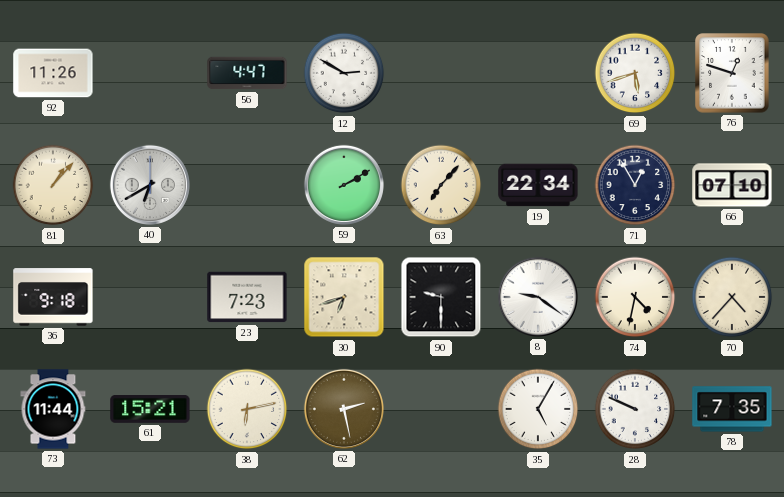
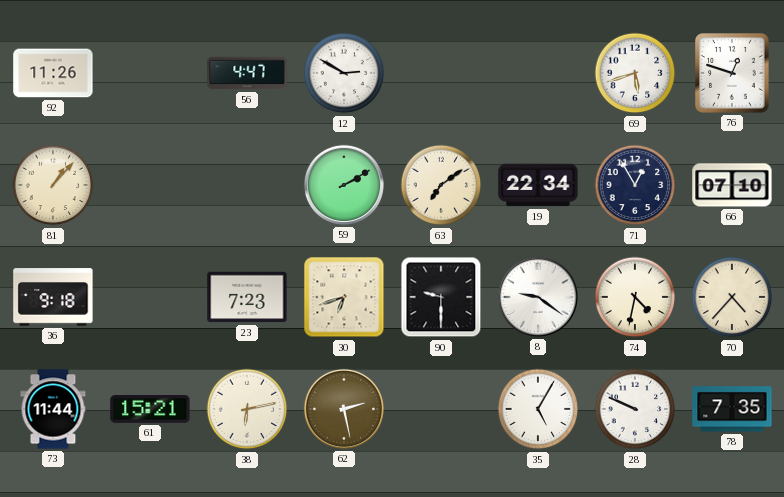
40: 6:40 -> none
63: 7:07 -> 7:09
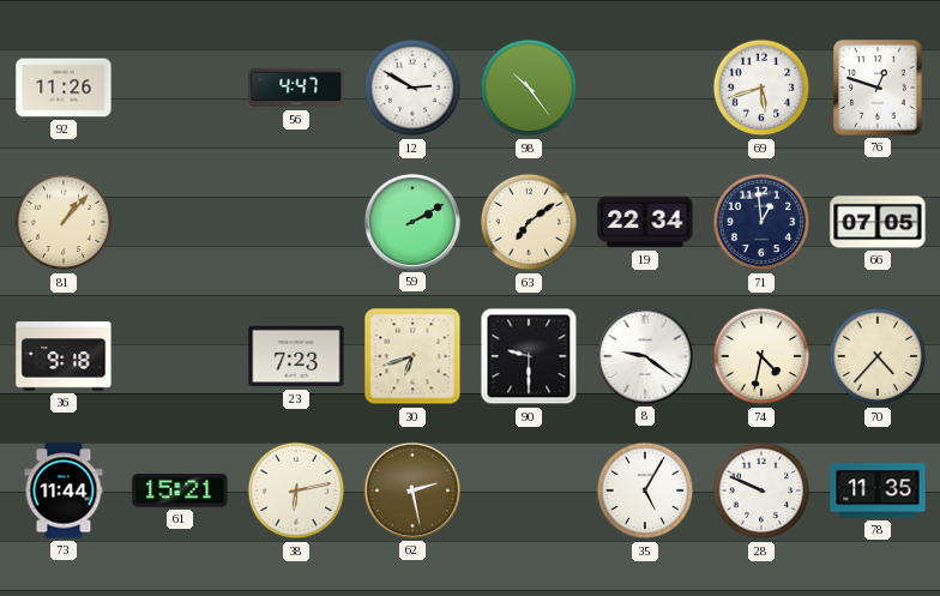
98: none -> 10:24
71: 12:55 -> 12:59
66: 07:10 -> 07:05
78: 7:35 -> 11:35
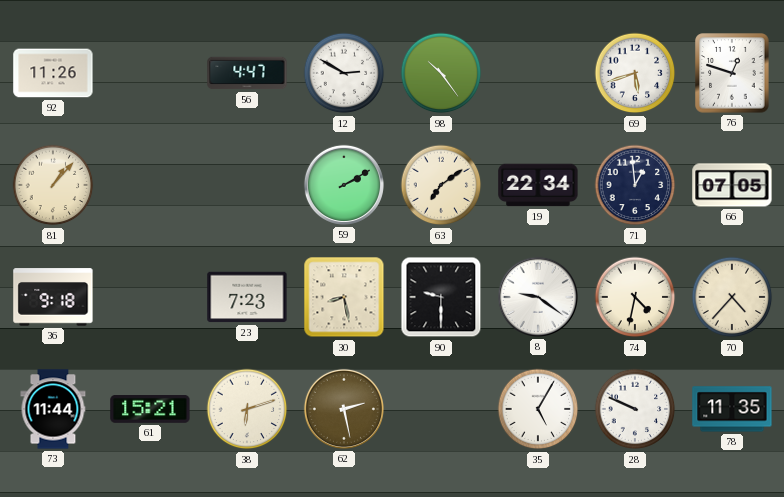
30: 6:42 -> 8:28
38: 6:13 -> 6:12
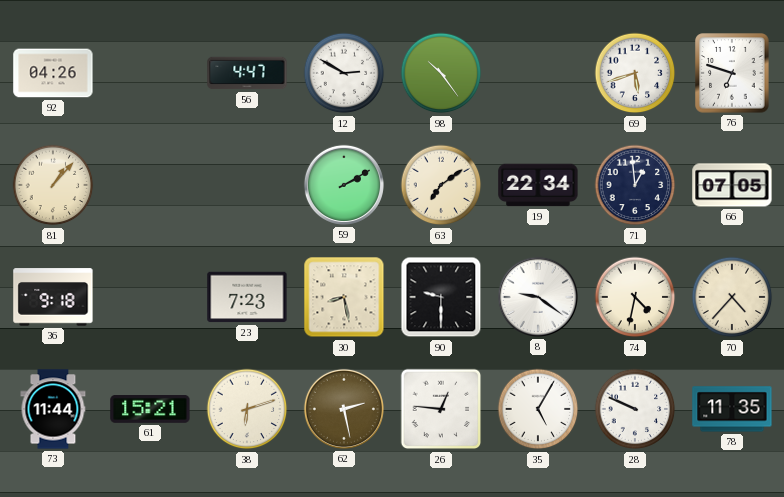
92: 11:26 -> 04:26
76: 12:48 -> 6:48
26: none -> 12:46
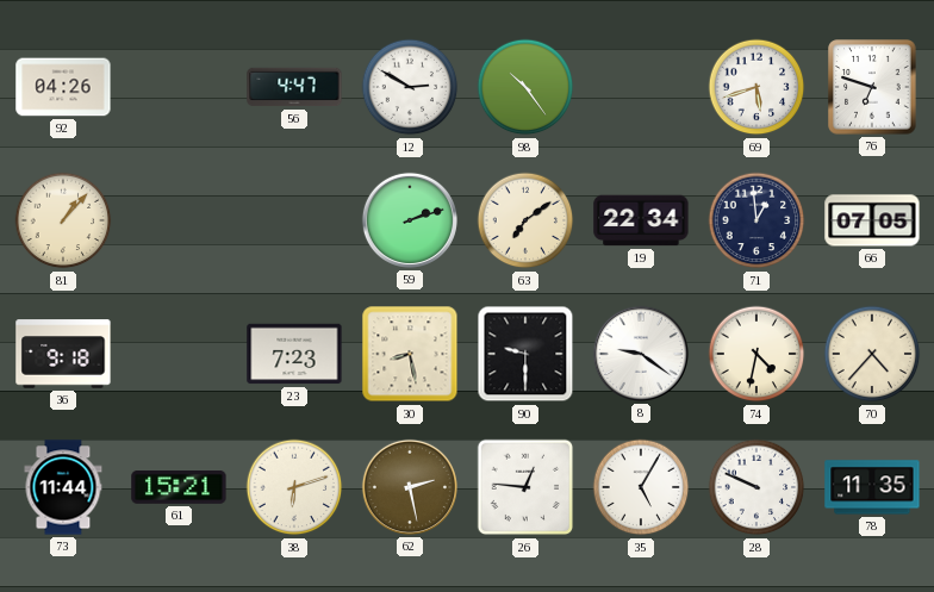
59: 2:10 -> 2:12
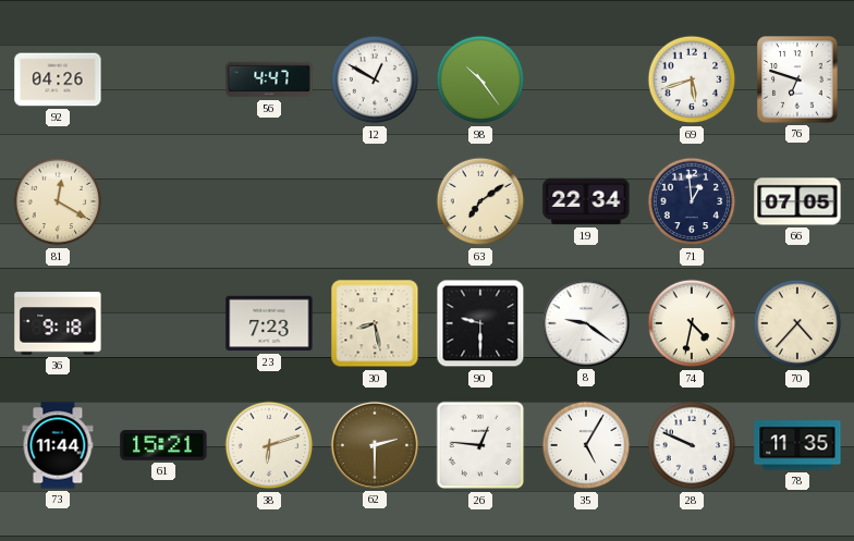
12: 2:50 -> 12:50
81: 1:07 -> 12:20
59: 2:12 -> none
62: 2:28 -> 2:30
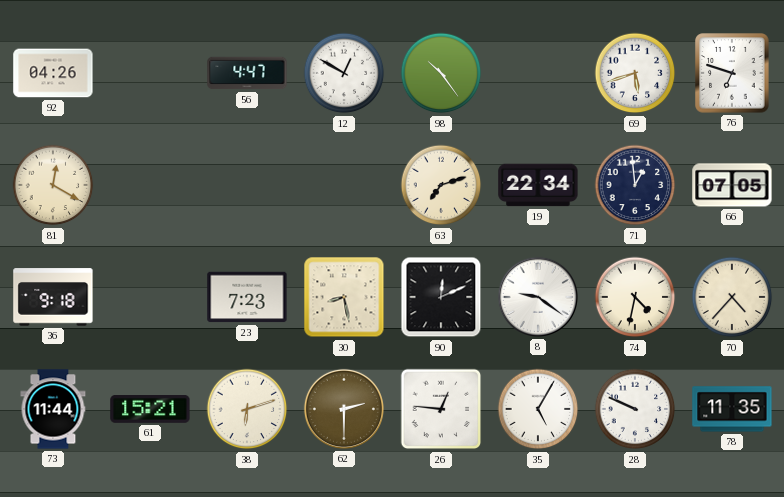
63: 7:09 -> 7:12
90: 9:30 -> 12:11
